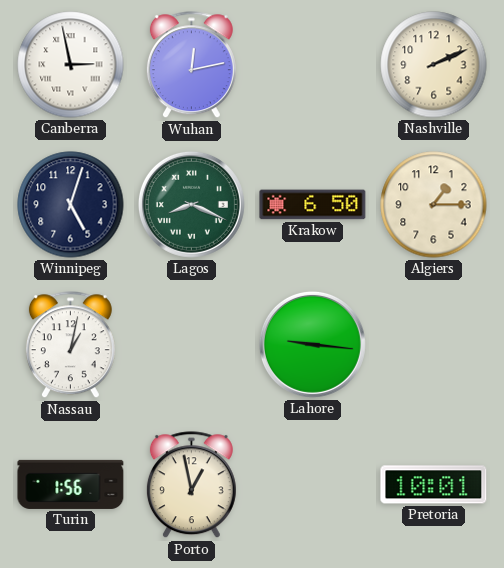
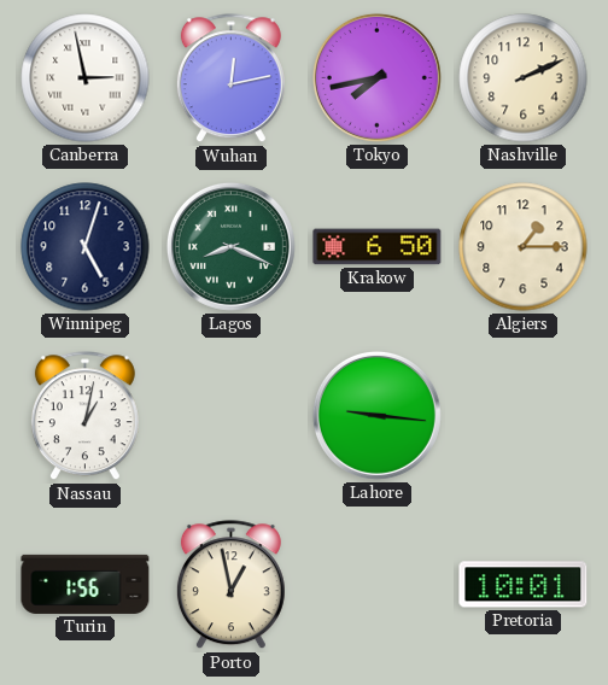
Tokyo: none -> 7:43
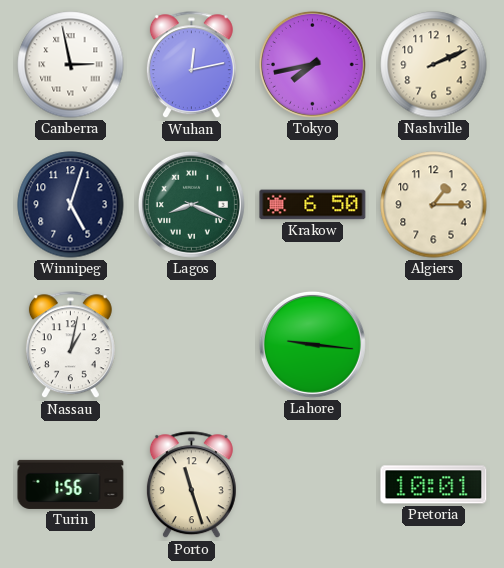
Porto: 12:58 -> 11:27
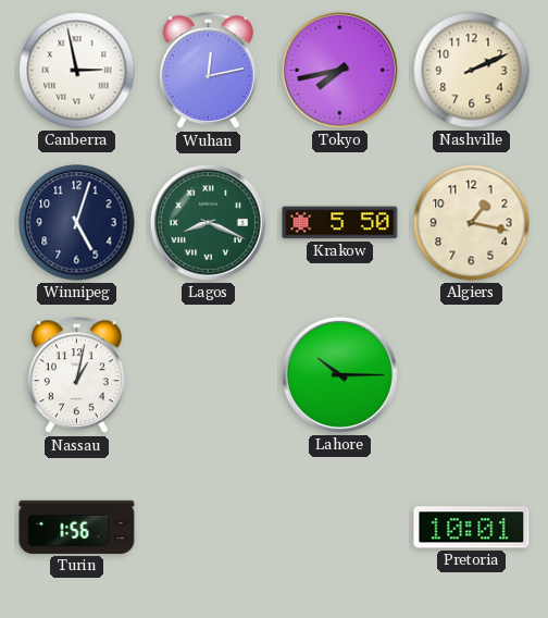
Krakow: 6:50 -> 5:50
Algiers: 1:15 -> 1:17
Lahore: 9:16 -> 10:15
Porto: 11:27 -> none
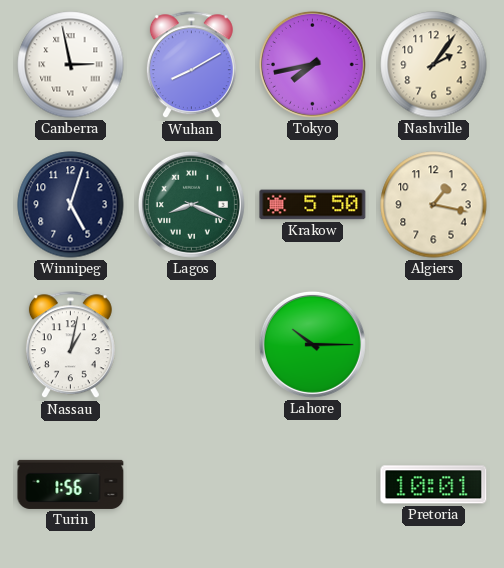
Wuhan: 12:13 -> 8:10
Nashville: 2:11 -> 2:06
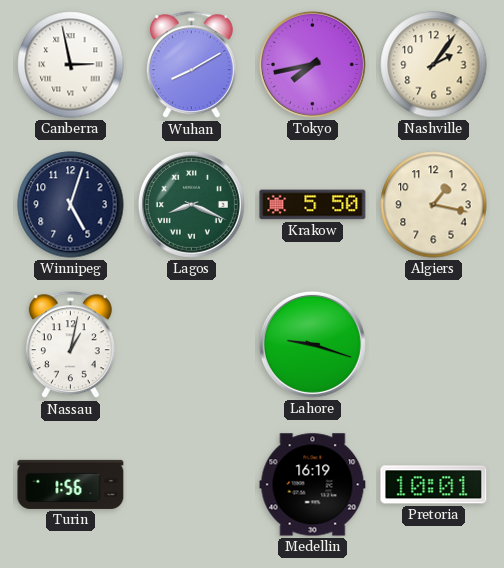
Lahore: 10:15 -> 9:18
Medellin: none -> 16:19
